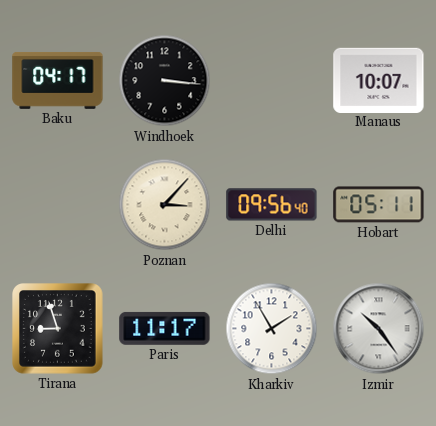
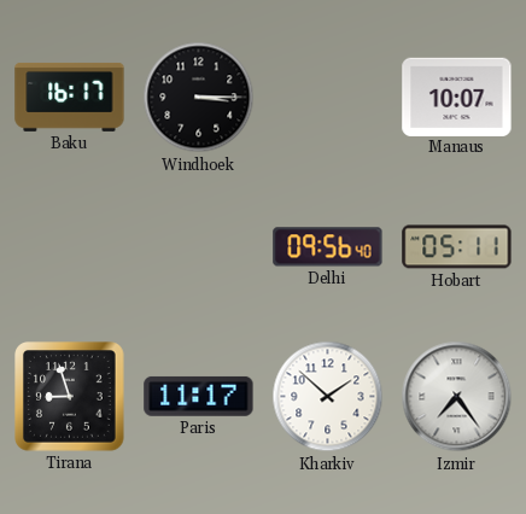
Baku: 04:17 -> 16:17
Windhoek: 3:16 -> 3:15
Poznan: 3:07 -> none
Kharkiv: 1:55 -> 1:52
Izmir: 10:24 -> 7:24
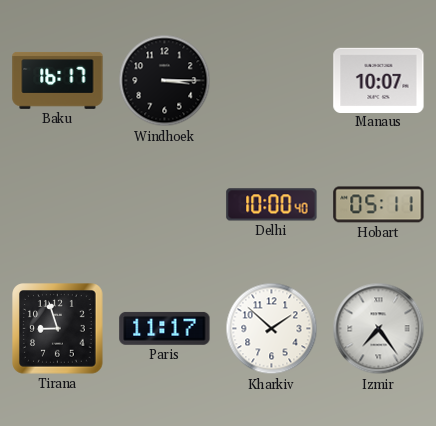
Delhi: 09:56 -> 10:00
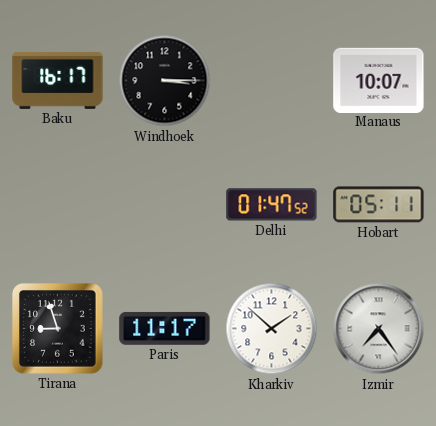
Delhi: 10:00 -> 01:47
